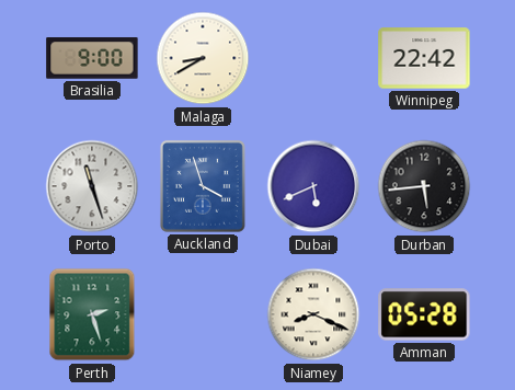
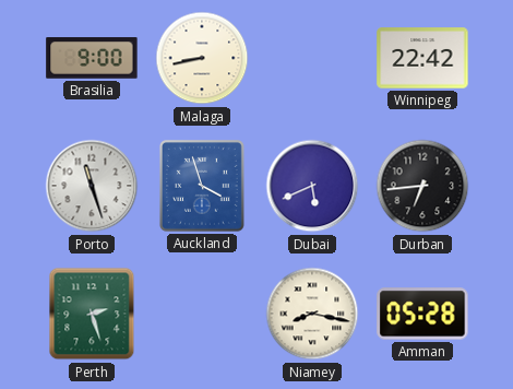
Malaga: 8:40 -> 8:43
Durban: 5:44 -> 6:44
Niamey: 8:19 -> 8:17
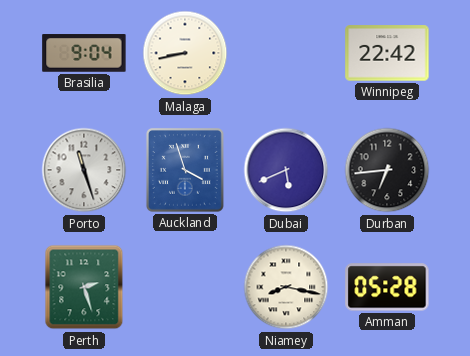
Brasilia: 9:00 -> 9:04
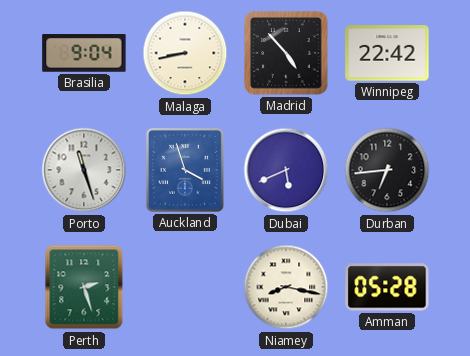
Madrid: none -> 4:53
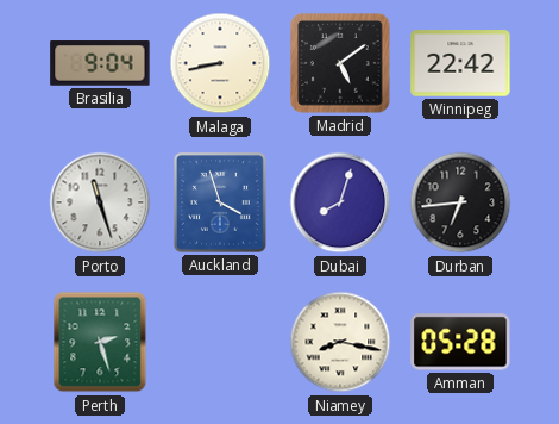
Madrid: 4:53 -> 5:09
Dubai: 5:41 -> 8:03
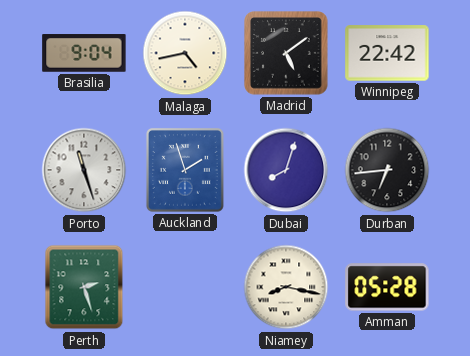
Malaga: 8:43 -> 4:43
Auckland: 3:57 -> 1:57
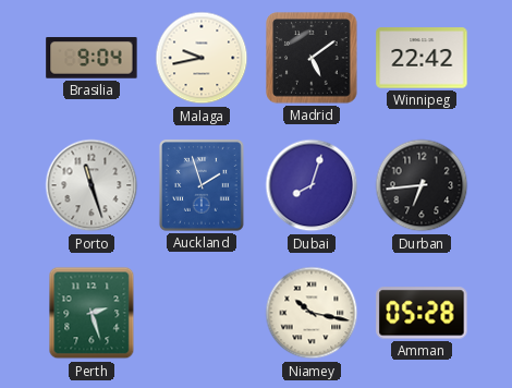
Malaga: 4:43 -> 9:43
Niamey: 8:17 -> 10:17
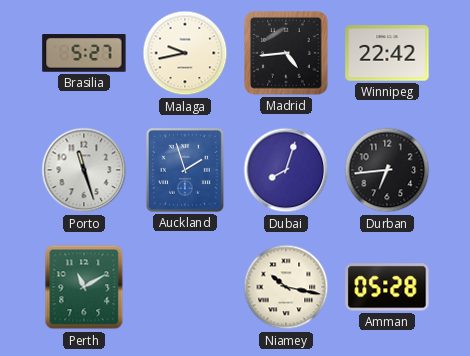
Brasilia: 9:04 -> 5:27
Madrid: 5:09 -> 4:44
Perth: 2:27 -> 11:10
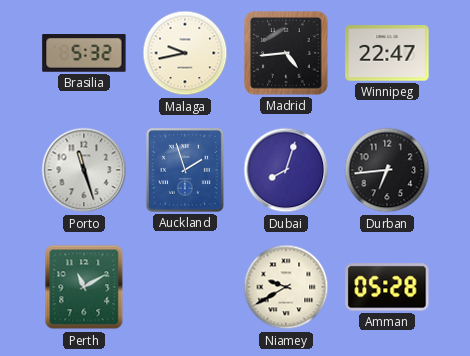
Brasilia: 5:27 -> 5:32
Winnipeg: 22:42 -> 22:47
Niamey: 10:17 -> 9:40
